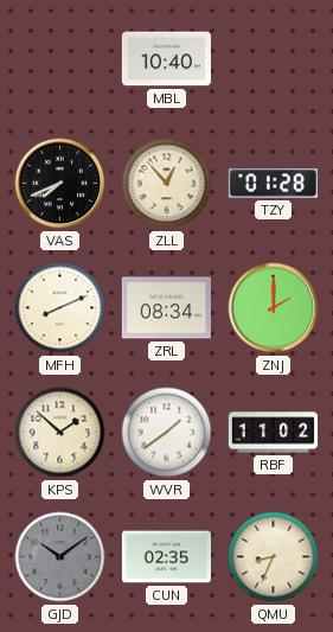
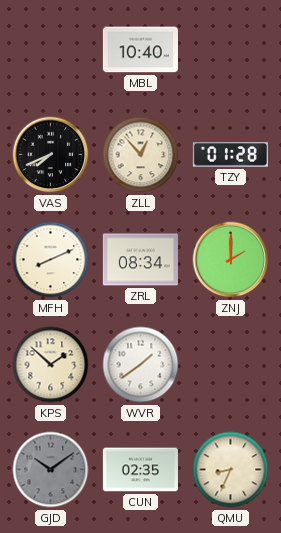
RBF: 11:02 -> none
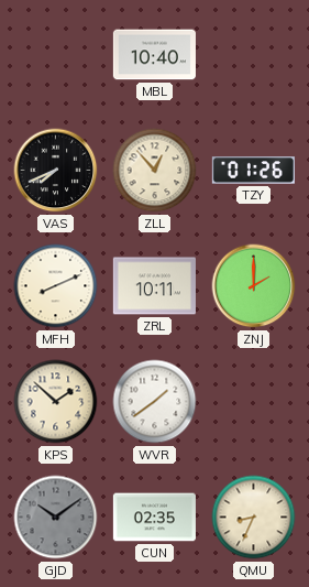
TZY: 01:28 -> 01:26
ZRL: 08:34 -> 10:11
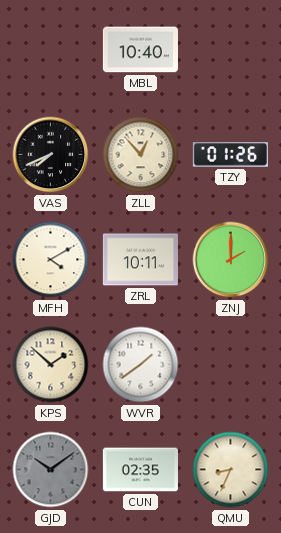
MFH: 8:11 -> 4:10
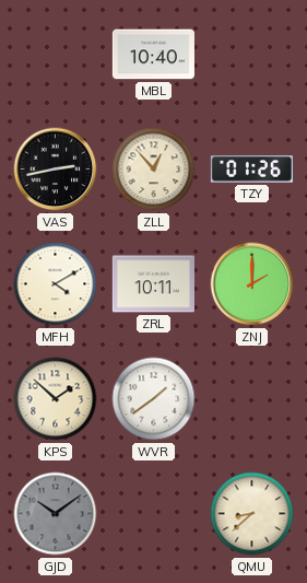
VAS: 7:41 -> 2:43
CUN: 02:35 -> none
QMU: 8:34 -> 8:38
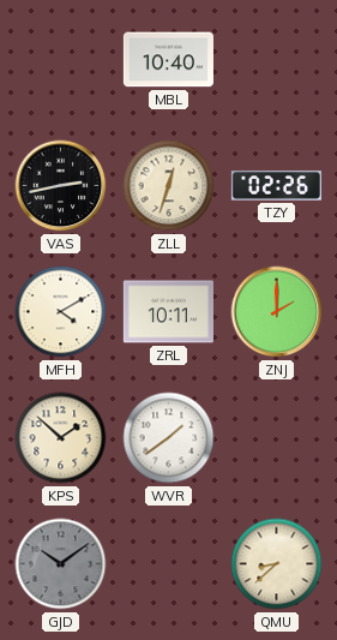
ZLL: 12:53 -> 12:33
TZY: 01:26 -> 02:26
